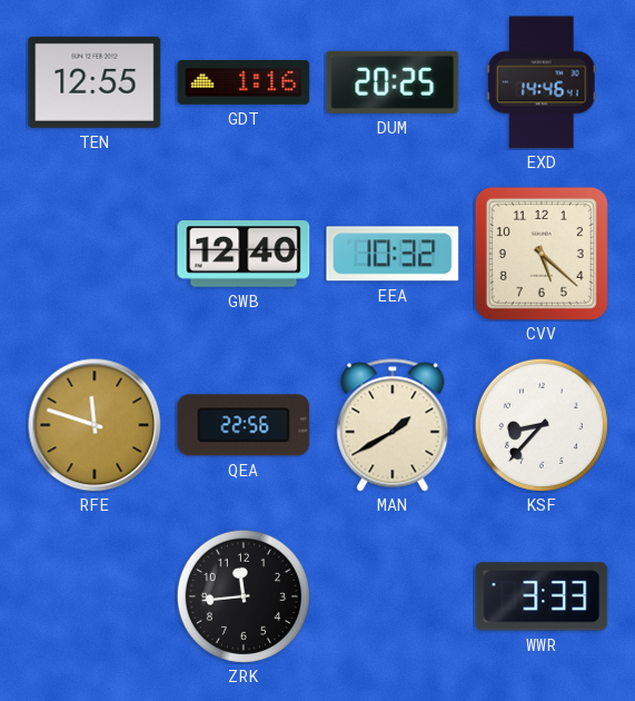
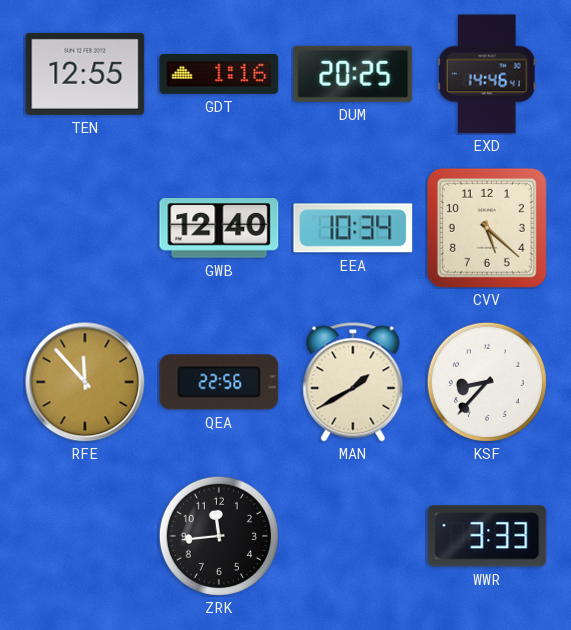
EEA: 10:32 -> 10:34
RFE: 11:48 -> 11:53
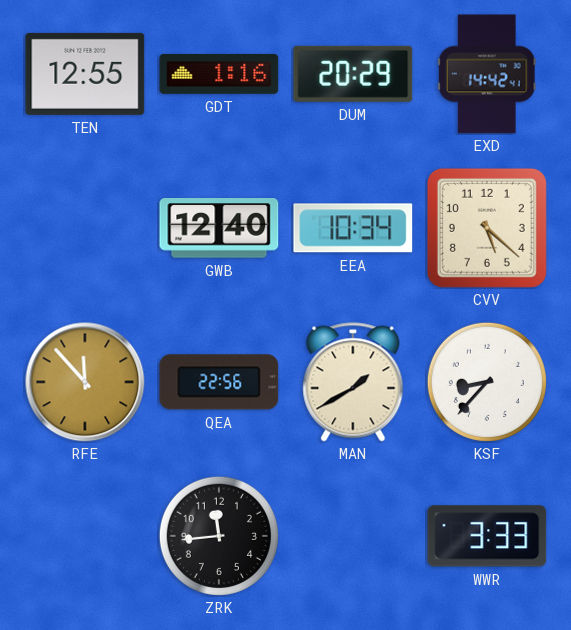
DUM: 20:25 -> 20:29
EXD: 14:46 -> 14:42
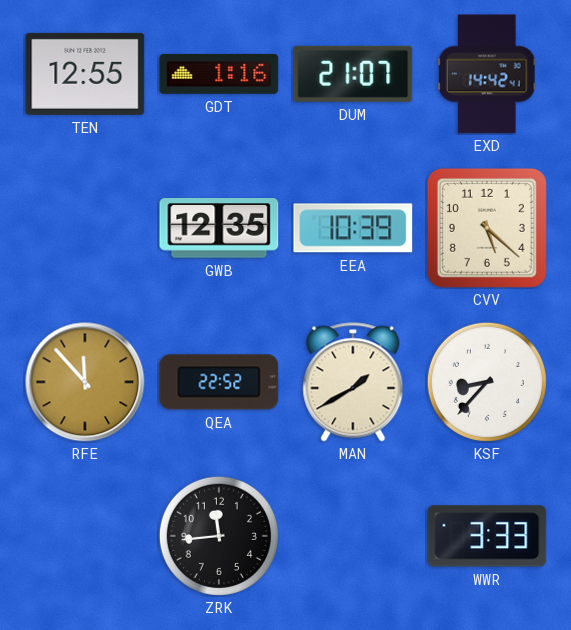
DUM: 20:29 -> 21:07
GWB: 12:40 -> 12:35
EEA: 10:34 -> 10:39
QEA: 22:56 -> 22:52
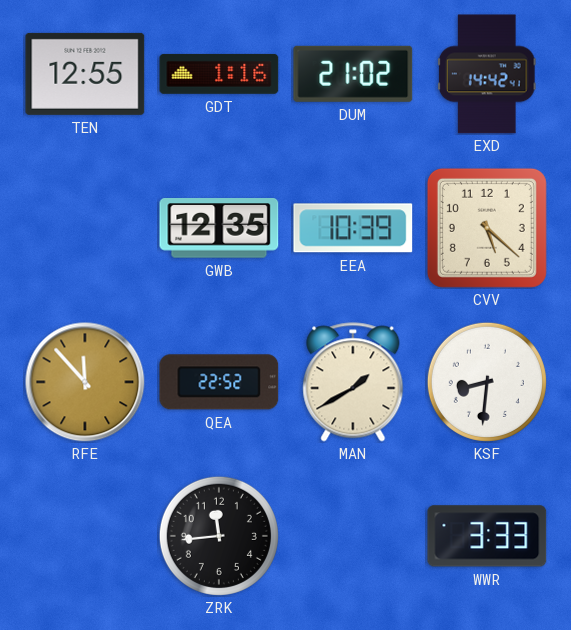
DUM: 21:07 -> 21:02
KSF: 8:37 -> 8:31
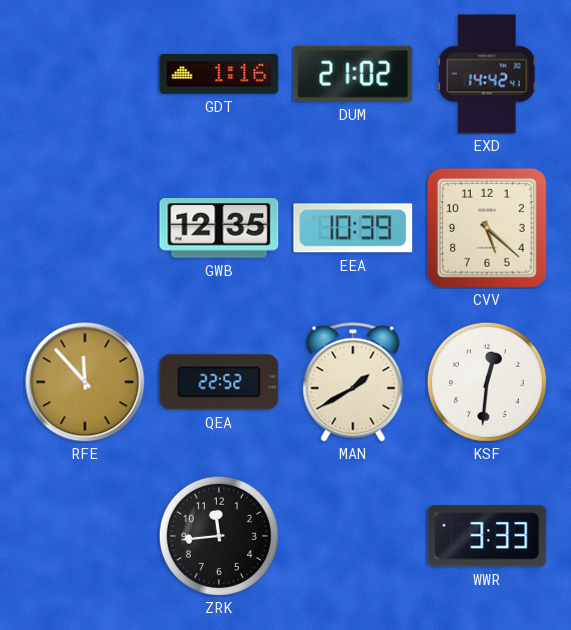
TEN: 12:55 -> none
KSF: 8:31 -> 12:31
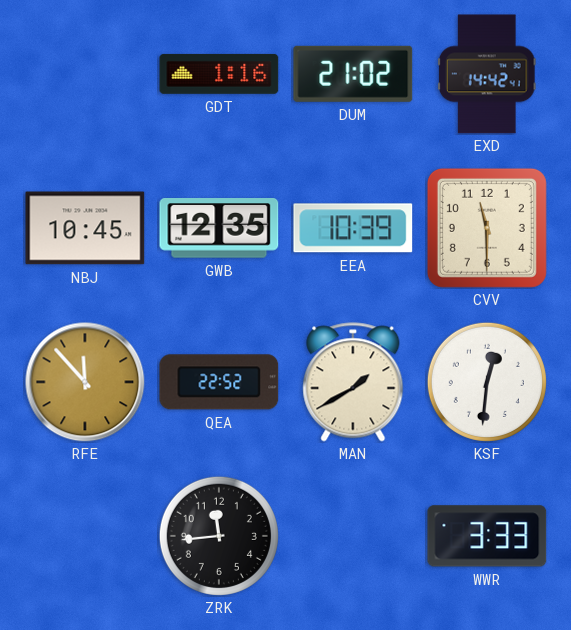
NBJ: none -> 10:45
CVV: 5:22 -> 11:30
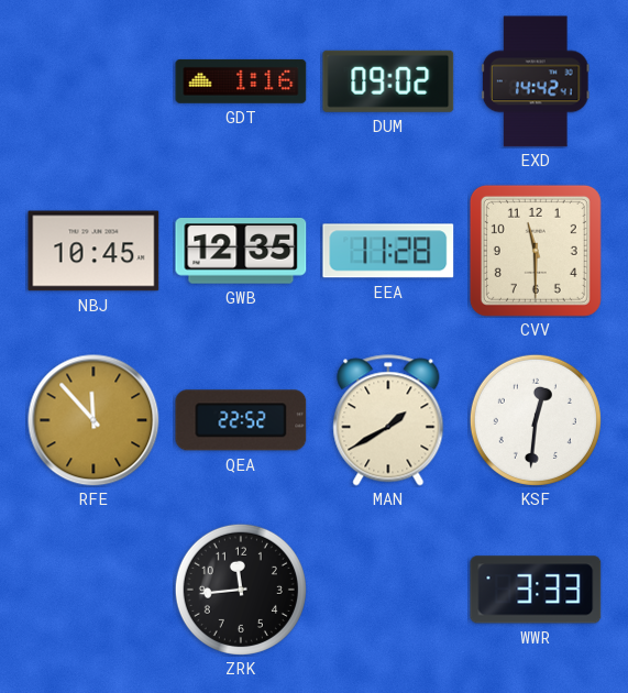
DUM: 21:02 -> 09:02
EEA: 10:39 -> 11:28
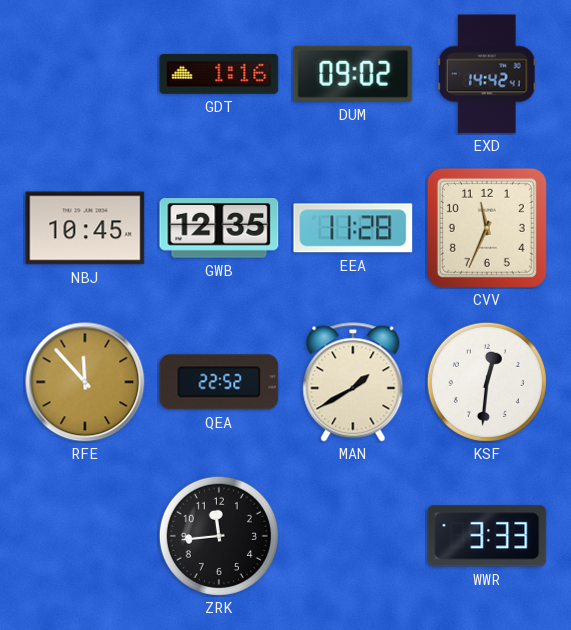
CVV: 11:30 -> 11:34
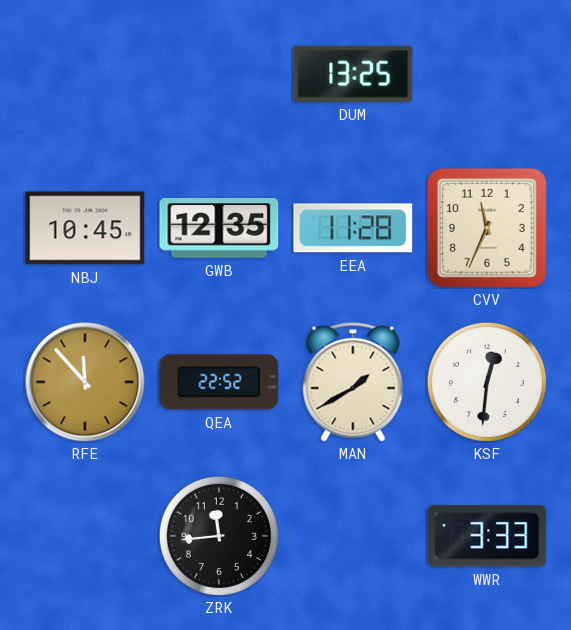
GDT: 1:16 -> none
DUM: 09:02 -> 13:25
EXD: 14:42 -> none
